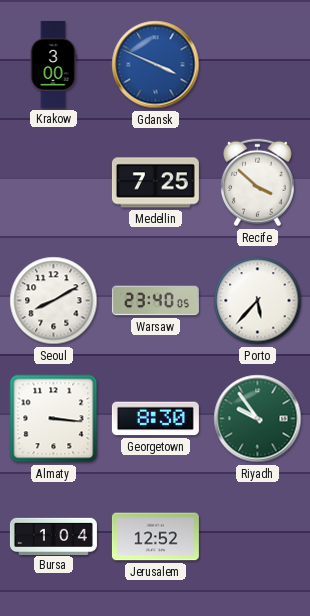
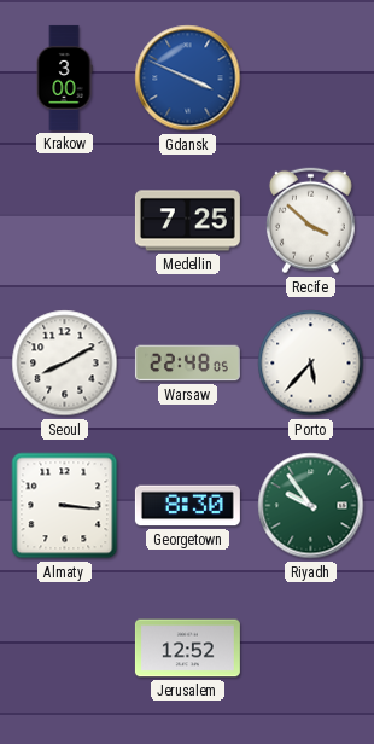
Warsaw: 23:40 -> 22:48
Bursa: 1:04 -> none
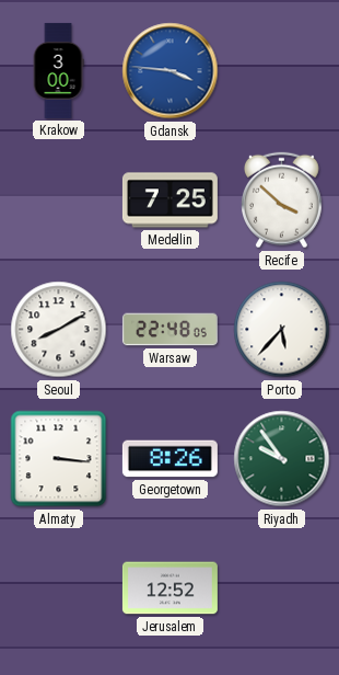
Gdansk: 3:49 -> 3:46
Georgetown: 8:30 -> 8:26
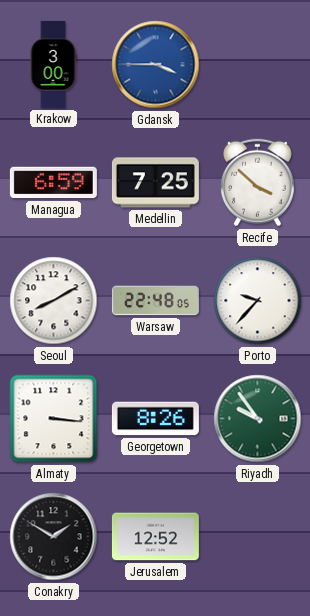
Gdansk: 3:46 -> 3:45
Managua: none -> 6:59
Porto: 5:37 -> 9:37
Conakry: none -> 1:50
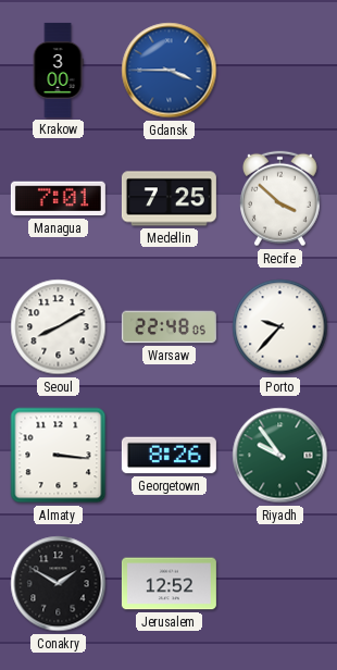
Managua: 6:59 -> 7:01
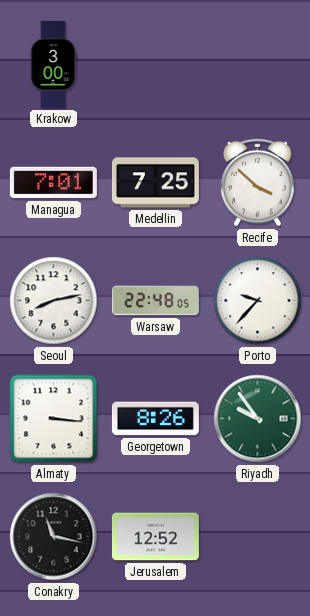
Gdansk: 3:45 -> none
Seoul: 8:10 -> 8:13
Conakry: 1:50 -> 11:17
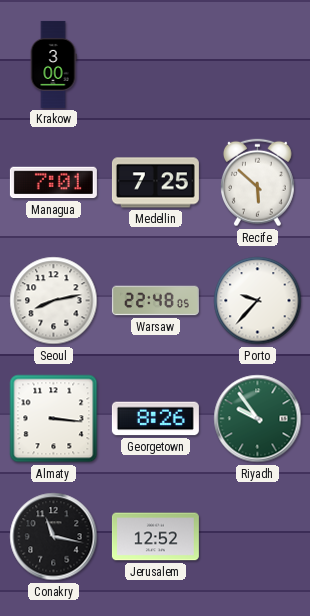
Recife: 3:52 -> 5:52
